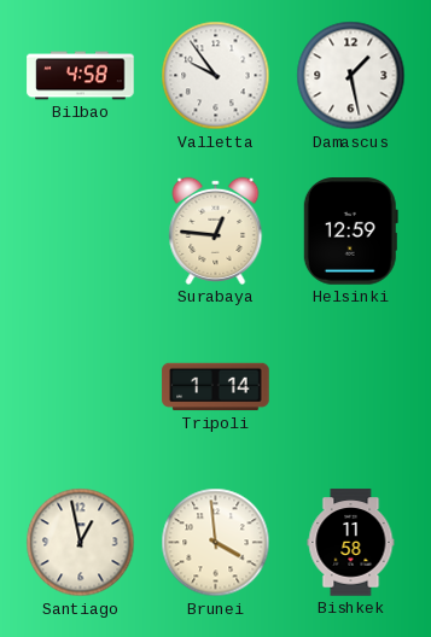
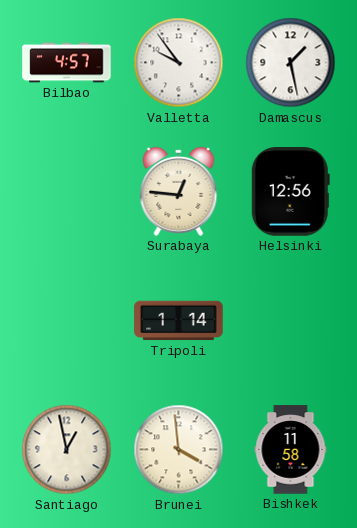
Bilbao: 4:58 -> 4:57
Helsinki: 12:59 -> 12:56
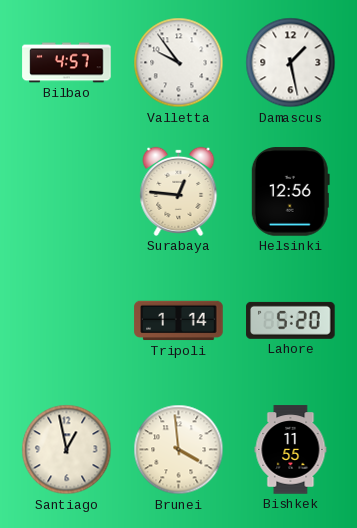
Lahore: none -> 5:20
Bishkek: 11:58 -> 11:55
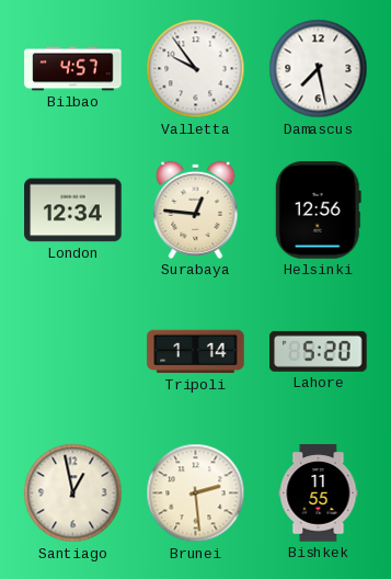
Damascus: 1:28 -> 7:28
London: none -> 12:34
Brunei: 3:59 -> 2:29
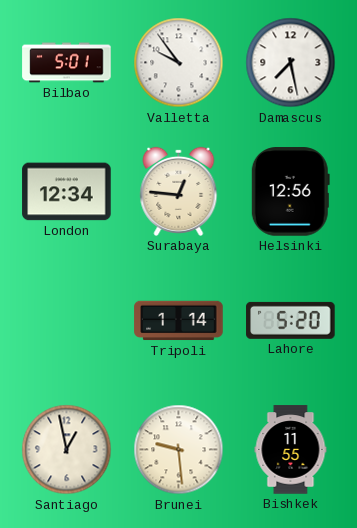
Bilbao: 4:57 -> 5:01
Brunei: 2:29 -> 9:29
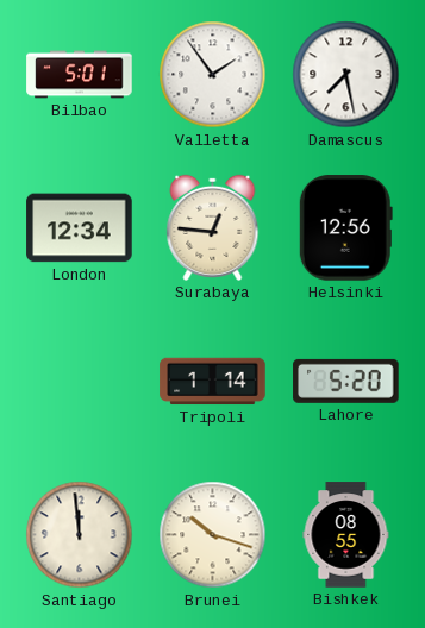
Valletta: 9:54 -> 1:54
Santiago: 12:58 -> 11:59
Brunei: 9:29 -> 10:18
Bishkek: 11:55 -> 08:55
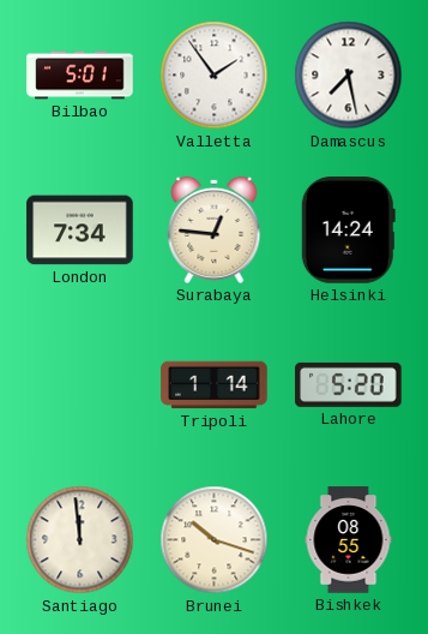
London: 12:34 -> 7:34
Helsinki: 12:56 -> 14:24
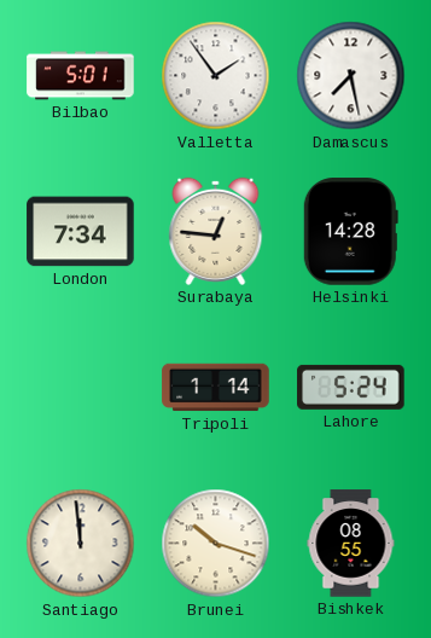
Helsinki: 14:24 -> 14:28
Lahore: 5:20 -> 5:24
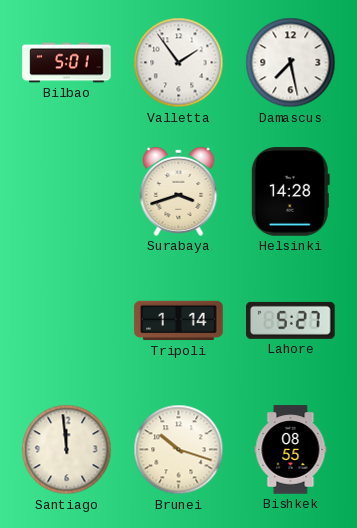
London: 7:34 -> none
Surabaya: 12:46 -> 3:42
Lahore: 5:24 -> 5:27
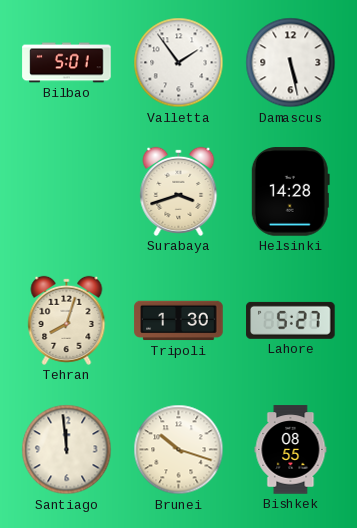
Damascus: 7:28 -> 5:28
Tehran: none -> 8:03
Tripoli: 1:14 -> 1:30
